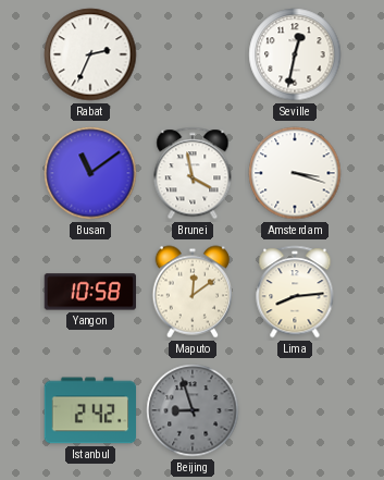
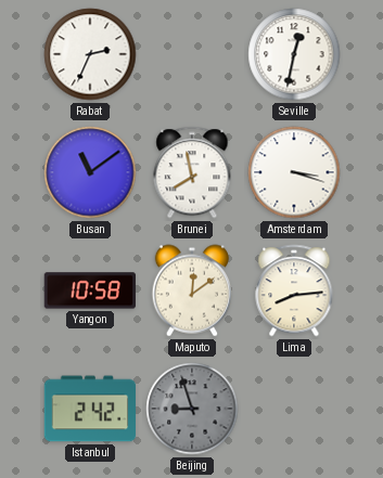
Brunei: 3:58 -> 7:58
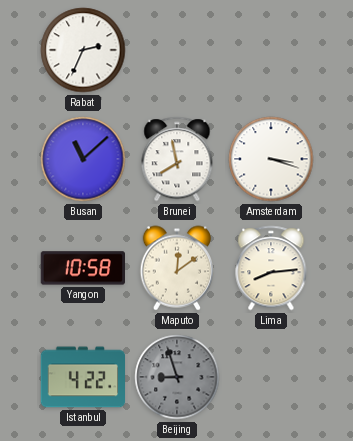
Seville: 12:32 -> none
Busan: 11:09 -> 11:08
Istanbul: 2:42 -> 4:22
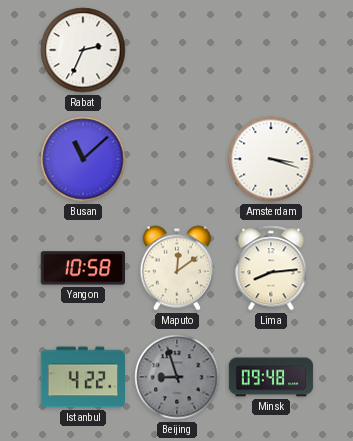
Brunei: 7:58 -> none
Minsk: none -> 09:48
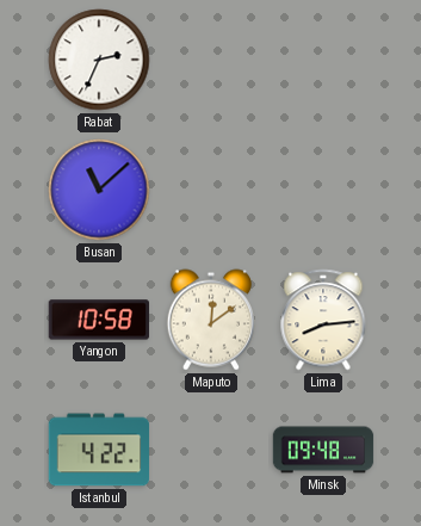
Amsterdam: 3:18 -> none
Beijing: 8:57 -> none
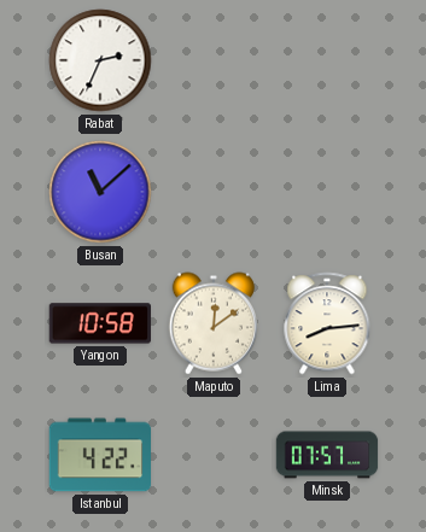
Minsk: 09:48 -> 07:57
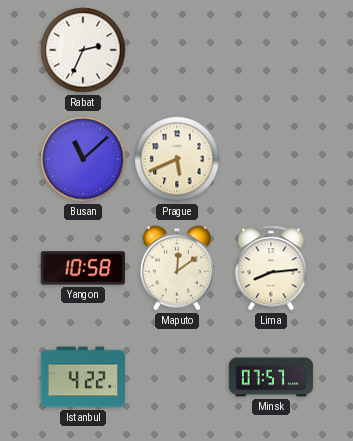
Prague: none -> 5:41
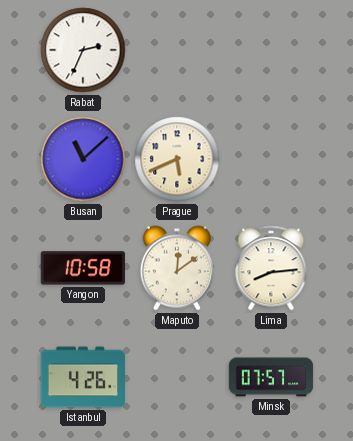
Istanbul: 4:22 -> 4:26
